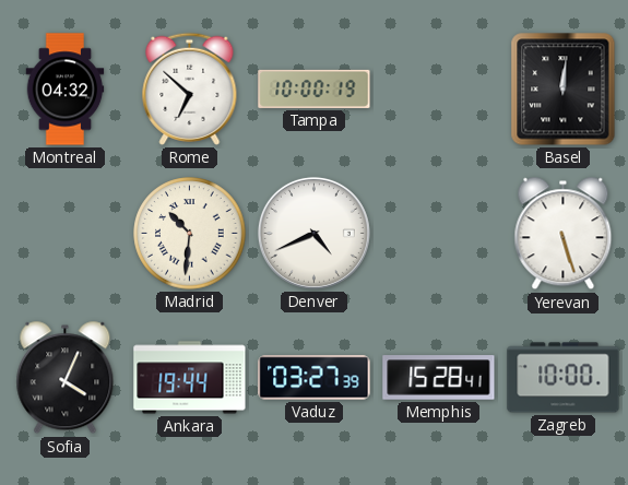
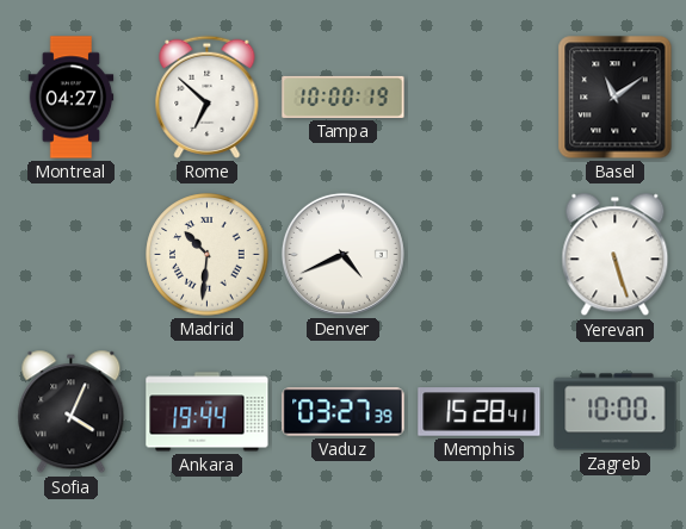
Montreal: 04:32 -> 04:27
Basel: 12:01 -> 11:09
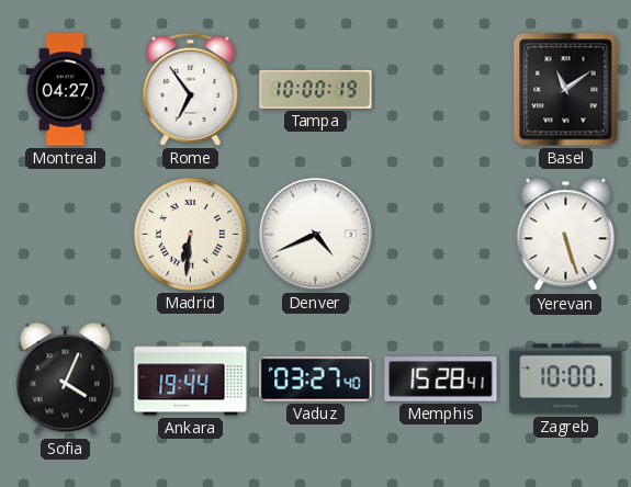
Rome: 6:52 -> 6:54
Madrid: 10:31 -> 6:31
Vaduz: 03:27:39 -> 03:27:40
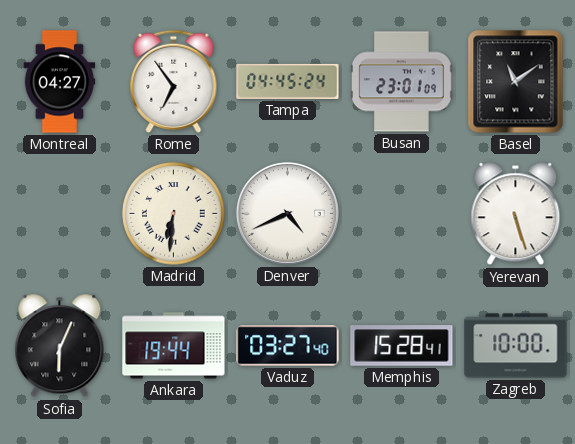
Tampa: 10:00 -> 04:45
Busan: none -> 23:01
Sofia: 4:04 -> 6:04
